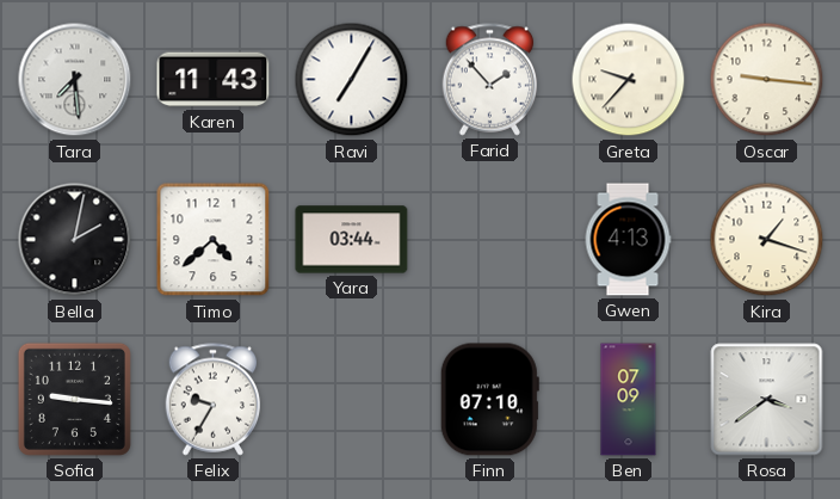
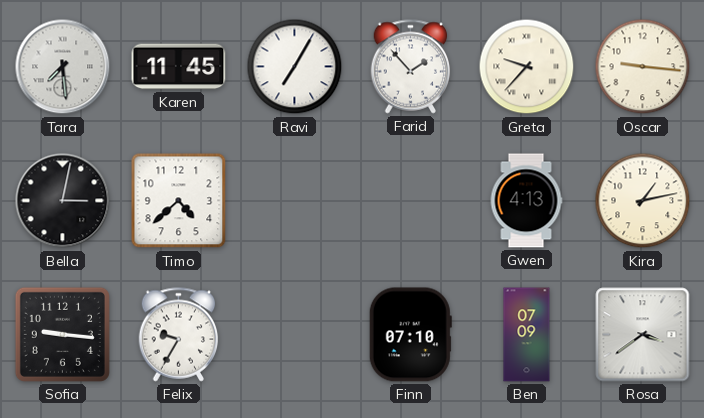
Karen: 11:43 -> 11:45
Bella: 2:02 -> 3:02
Yara: 03:44 -> none
Kira: 1:18 -> 1:13
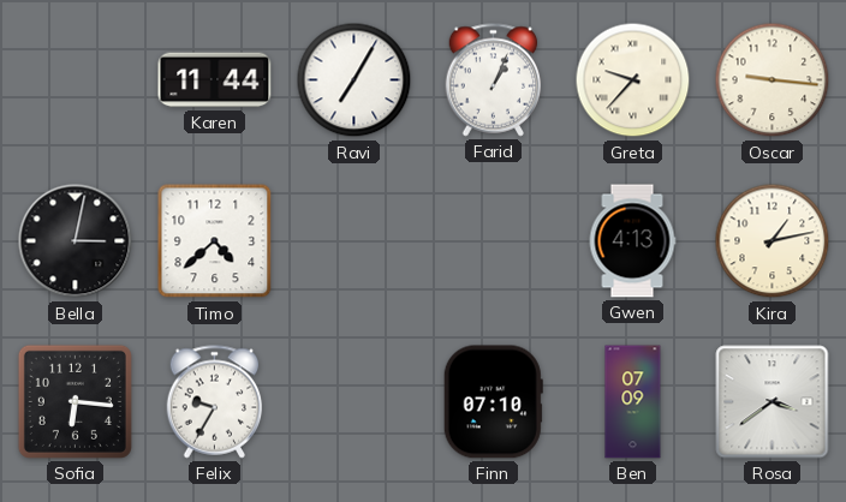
Tara: 7:29 -> none
Karen: 11:45 -> 11:44
Farid: 1:53 -> 1:04
Sofia: 9:16 -> 6:16
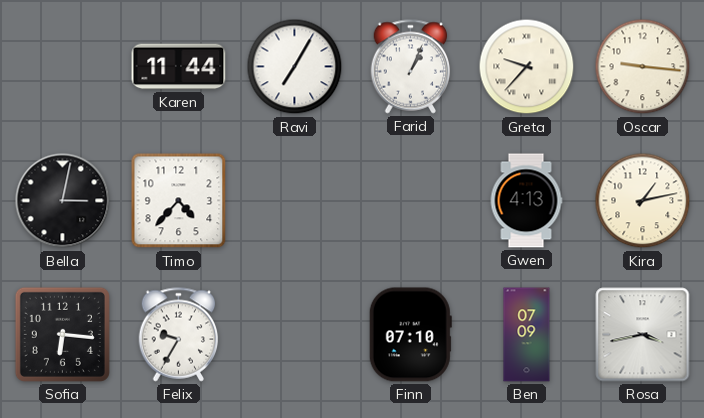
Timo: 4:38 -> 4:37
Rosa: 3:39 -> 3:43
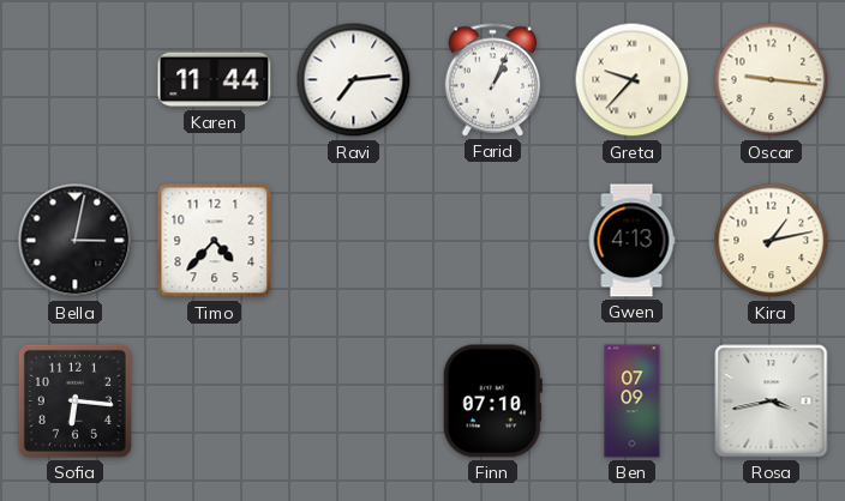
Ravi: 7:05 -> 7:14
Felix: 9:35 -> none
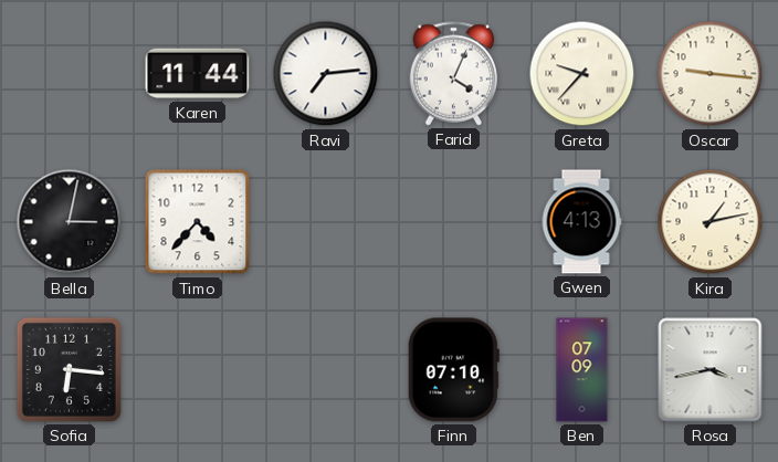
Farid: 1:04 -> 4:04
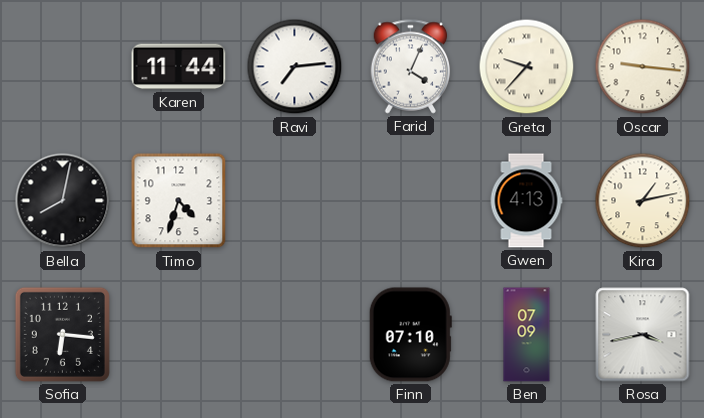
Bella: 3:02 -> 8:02
Timo: 4:37 -> 4:33
